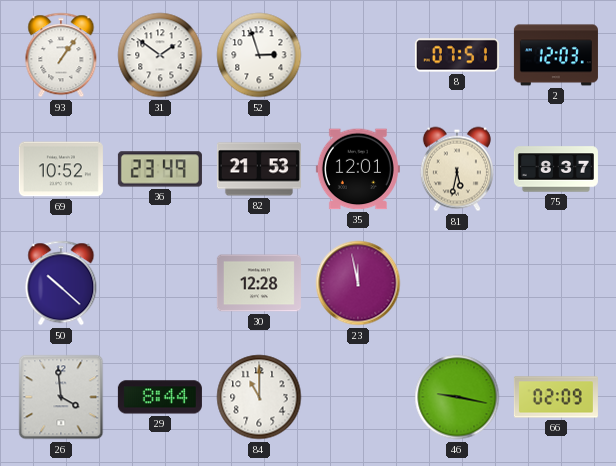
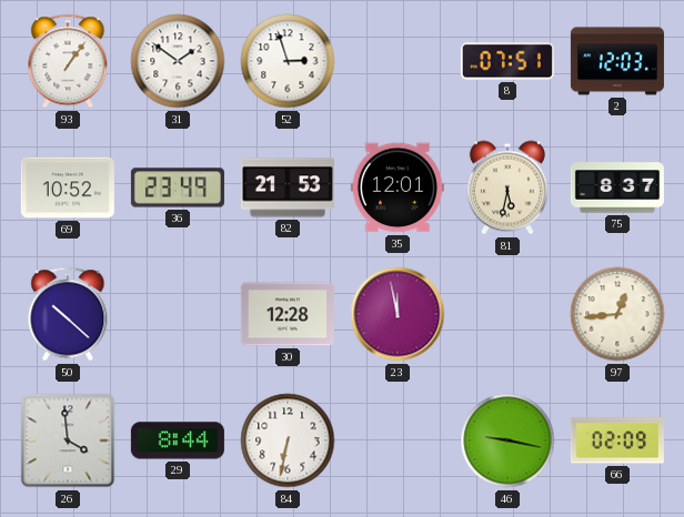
97: none -> 12:44
84: 11:00 -> 6:32
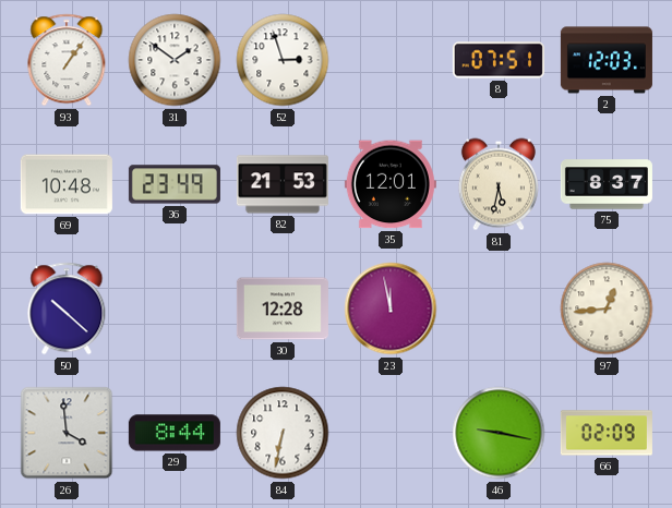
69: 10:52 -> 10:48
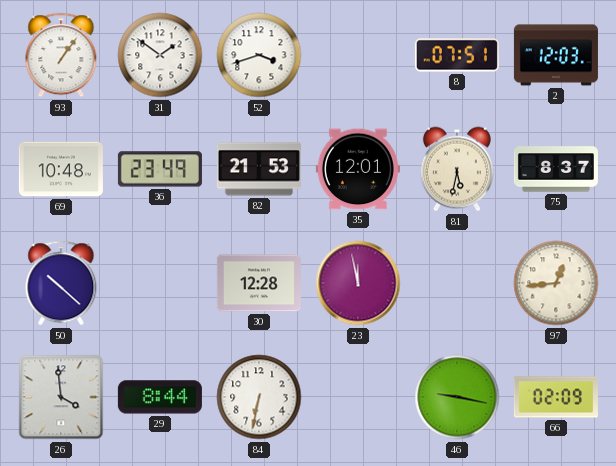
52: 2:57 -> 3:42
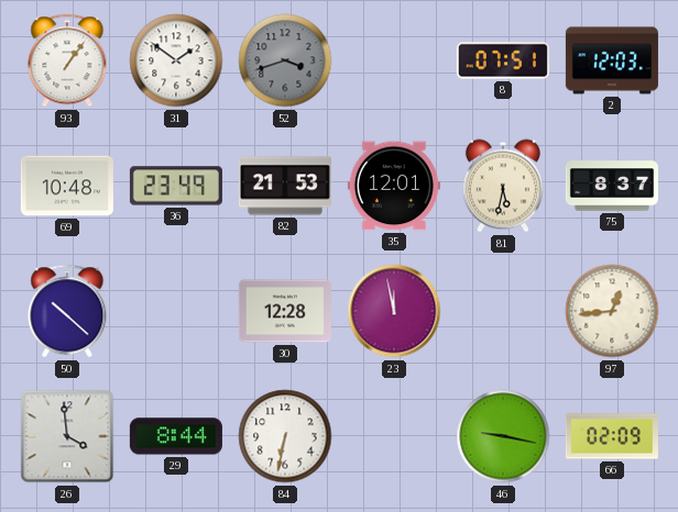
52 dial: white -> grey
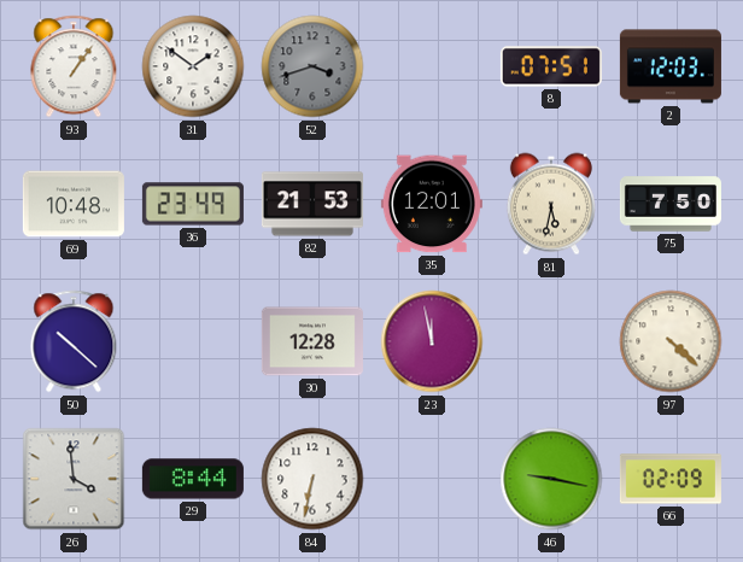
75: 8:37 -> 7:50
97: 12:44 -> 4:22
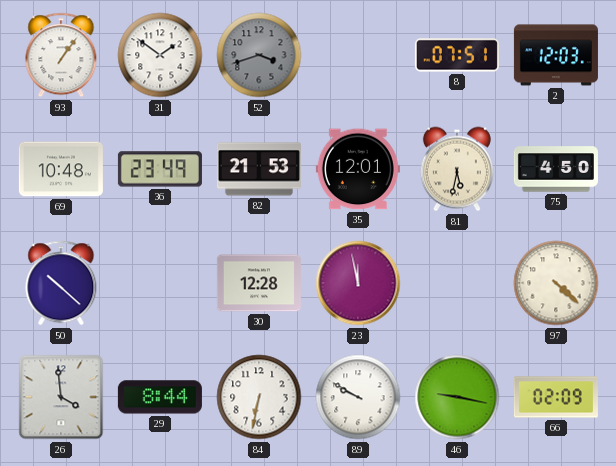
75: 7:50 -> 4:50
89: none -> 9:50
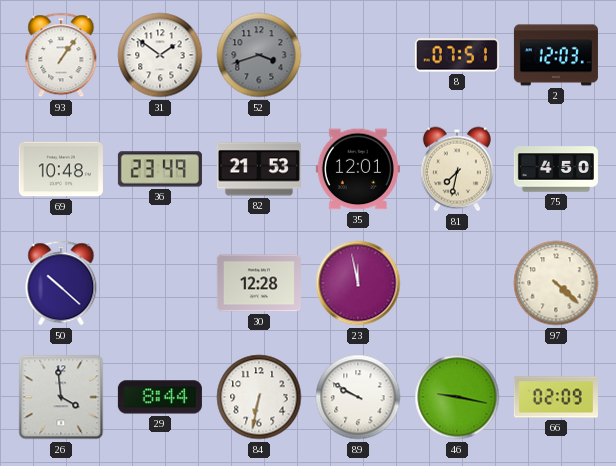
81: 5:32 -> 7:32
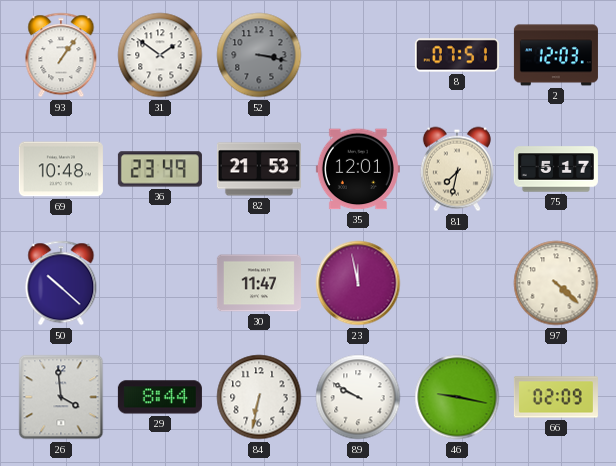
52: 3:42 -> 3:17
75: 4:50 -> 5:17
30: 12:28 -> 11:47
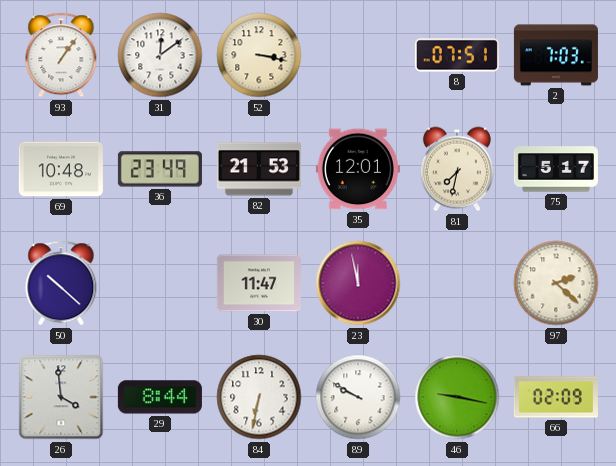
31: 1:51 -> 12:09
52 dial: grey -> cream
2: 12:03 -> 7:03
97: 4:22 -> 2:22
